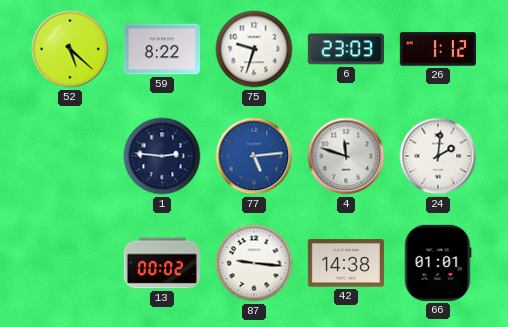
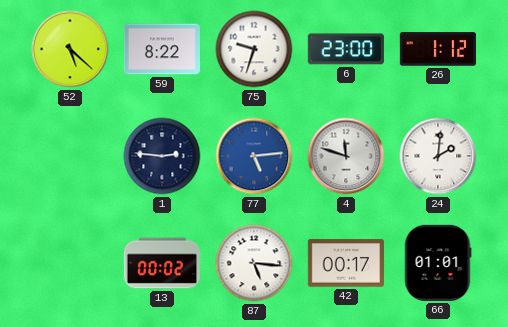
6: 23:03 -> 23:00
87: 9:16 -> 5:16
42: 14:38 -> 00:17
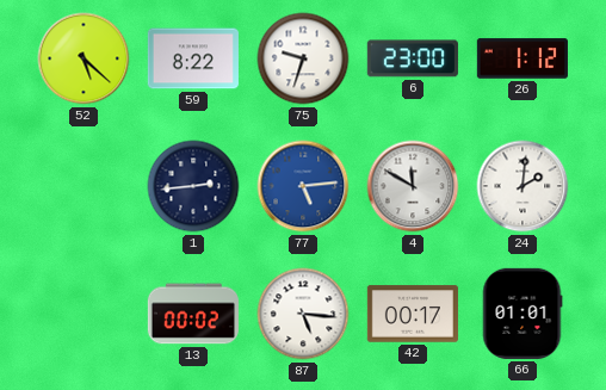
1: 2:46 -> 2:44
4: 11:48 -> 11:50
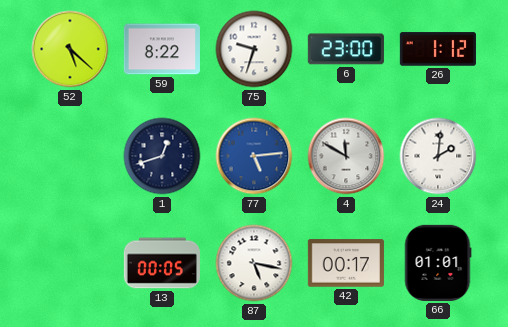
1: 2:44 -> 12:42
13: 00:02 -> 00:05
87: 5:16 -> 5:17
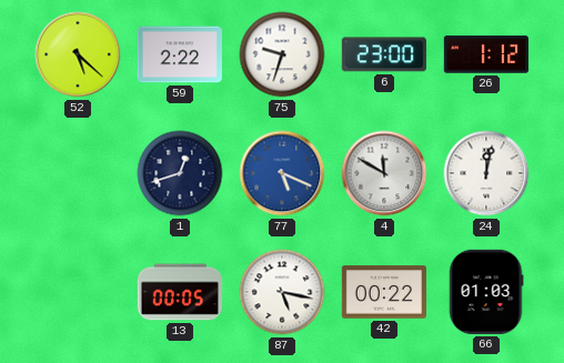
59: 8:22 -> 2:22
77: 5:14 -> 5:19
24: 2:01 -> 12:02
42: 00:17 -> 00:22
66: 01:01 -> 01:03
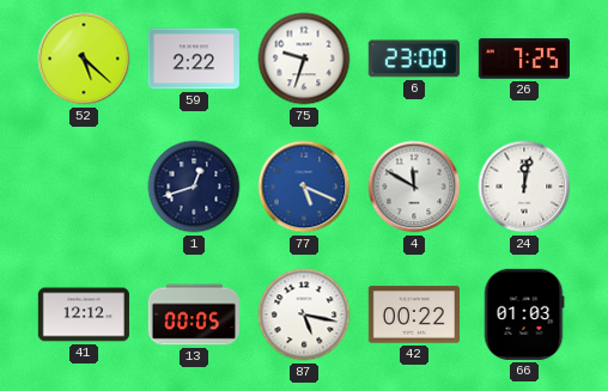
26: 1:12 -> 7:25
41: none -> 12:12
